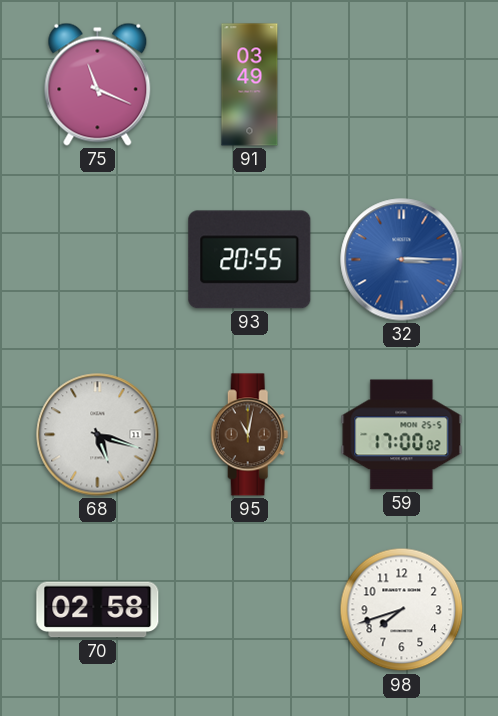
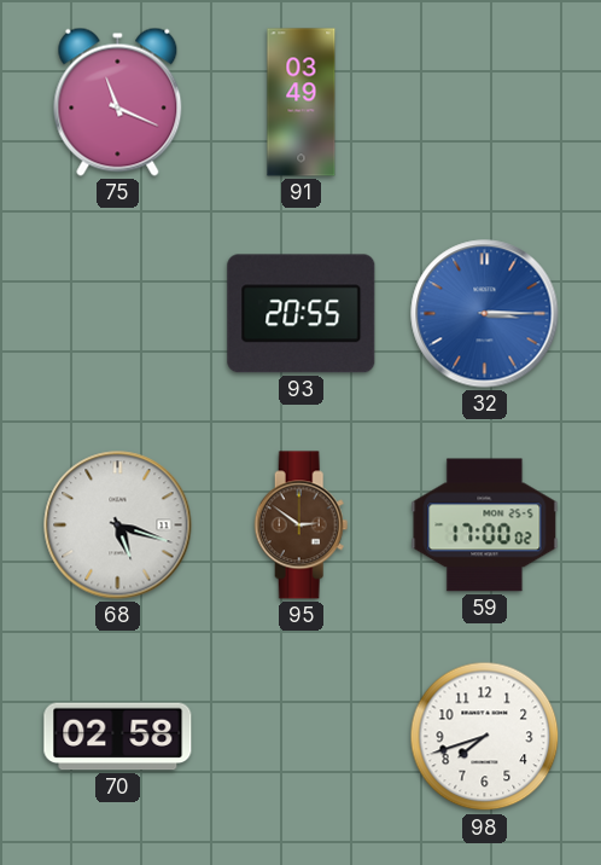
95: 11:02 -> 2:51
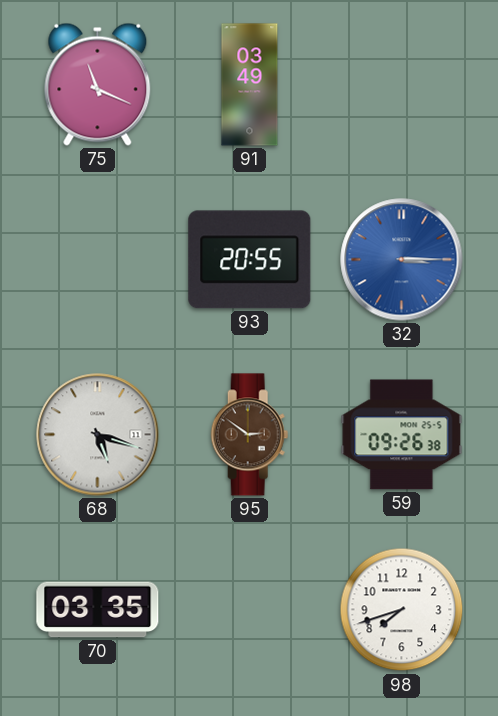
59: 17:00 -> 09:26
70: 02:58 -> 03:35
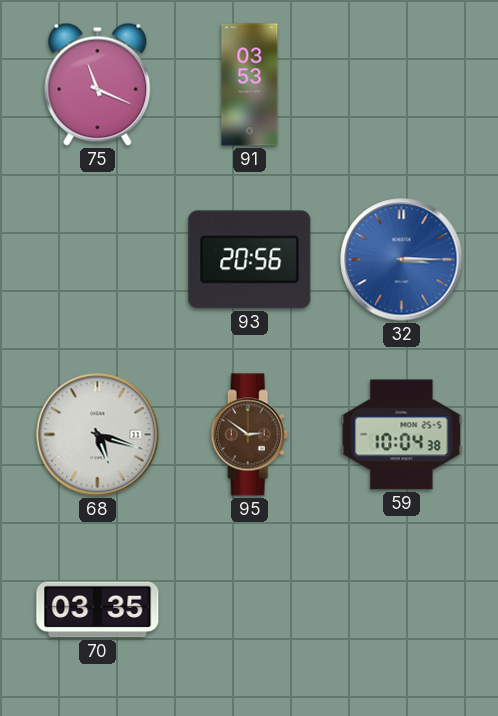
91: 03:49 -> 03:53
93: 20:55 -> 20:56
59: 09:26 -> 10:04
98: 7:42 -> none
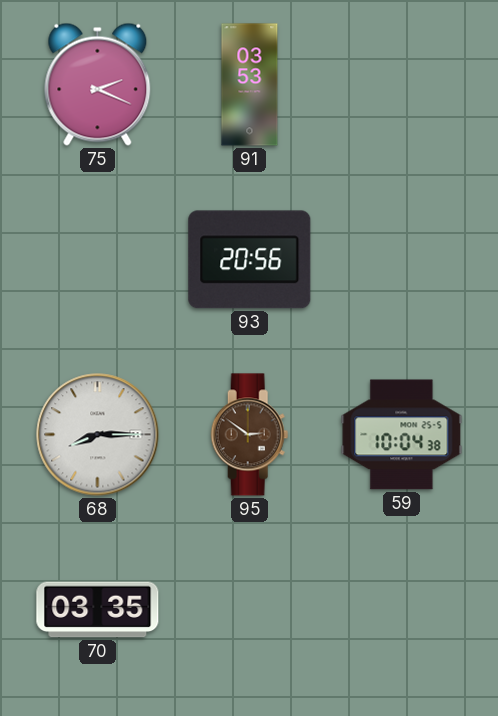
75: 11:19 -> 2:19
32: 3:15 -> none
68: 5:18 -> 8:15
